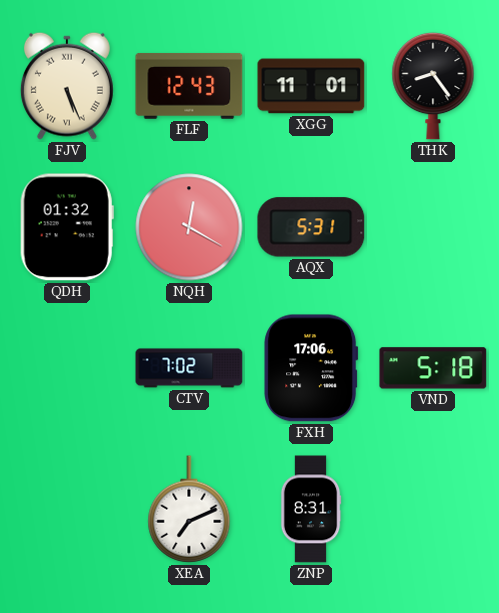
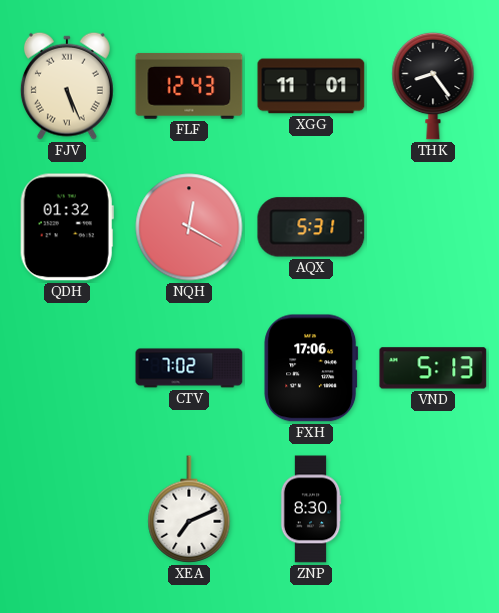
VND: 5:18 -> 5:13
ZNP: 8:31 -> 8:30
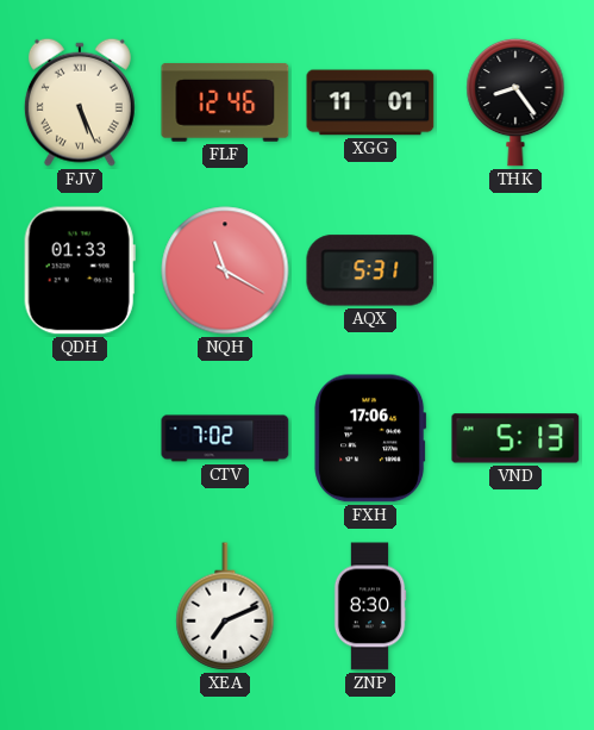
FLF: 12:43 -> 12:46
QDH: 01:32 -> 01:33
NQH: 12:20 -> 11:20
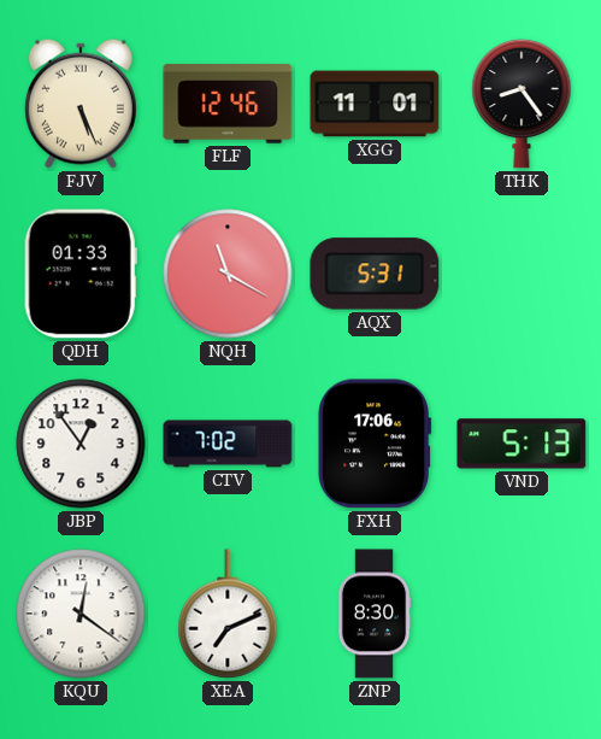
JBP: none -> 12:54
KQU: none -> 12:21
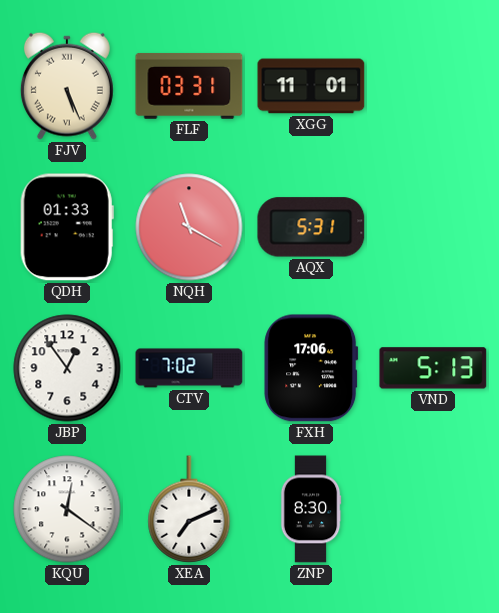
FLF: 12:46 -> 03:31
THK: 8:24 -> none
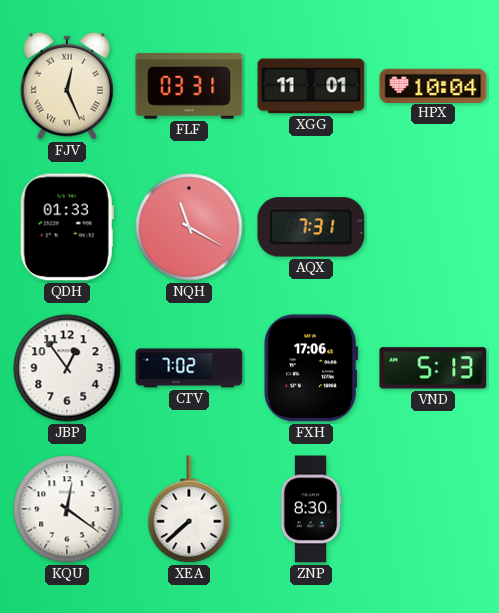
FJV: 5:26 -> 12:26
HPX: none -> 10:04
AQX: 5:31 -> 7:31
XEA: 7:11 -> 7:38
